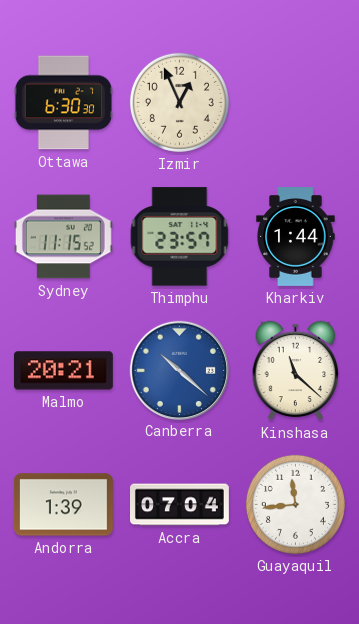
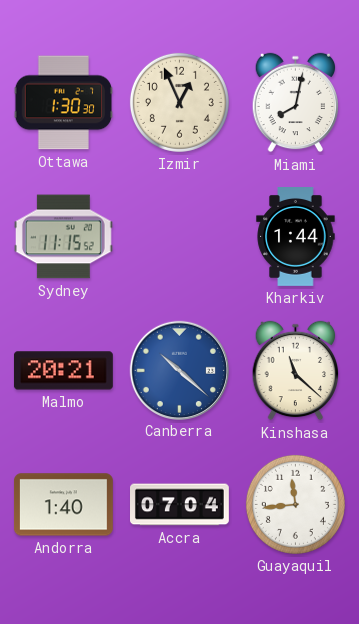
Ottawa: 6:30 -> 1:30
Miami: none -> 8:02
Thimphu: 23:57 -> none
Andorra: 1:39 -> 1:40
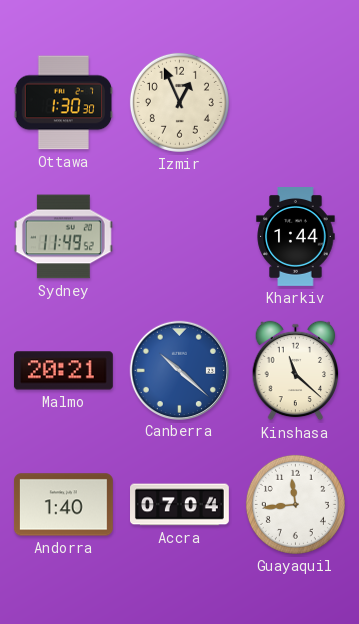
Miami: 8:02 -> none
Sydney: 11:15 -> 11:49
